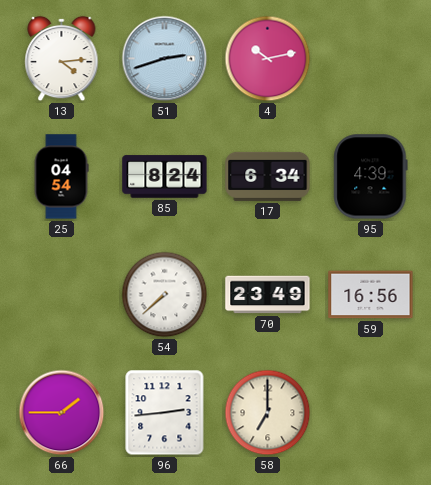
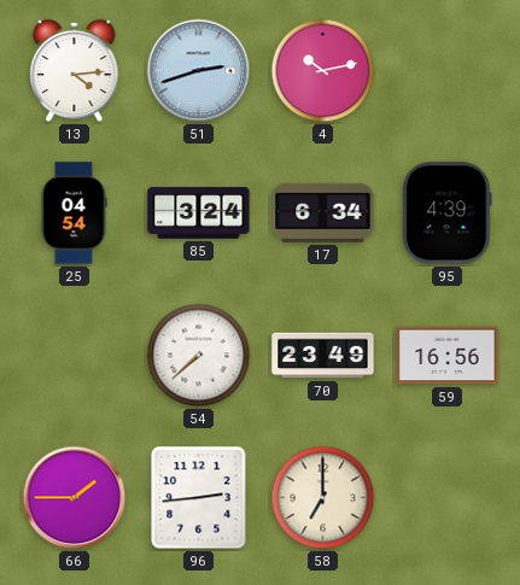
85: 8:24 -> 3:24
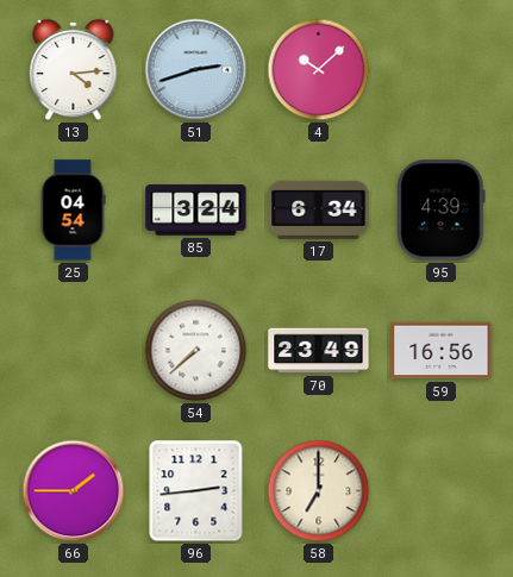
4: 10:13 -> 10:08
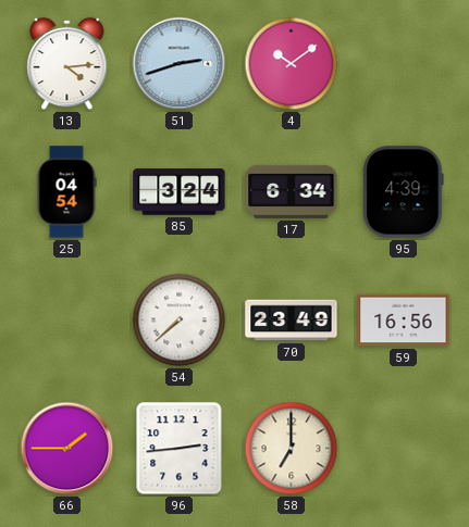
4: 10:08 -> 10:09
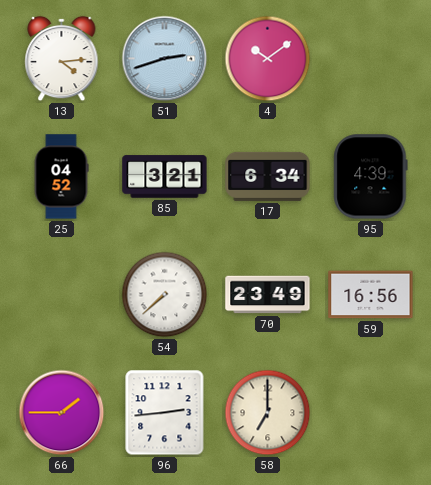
25: 04:54 -> 04:52
85: 3:24 -> 3:21
